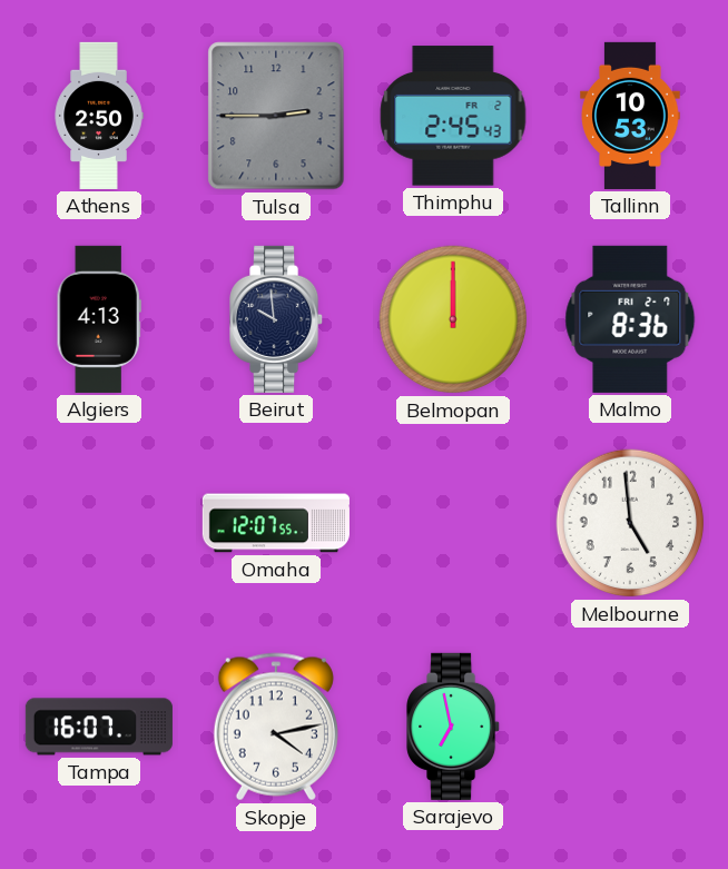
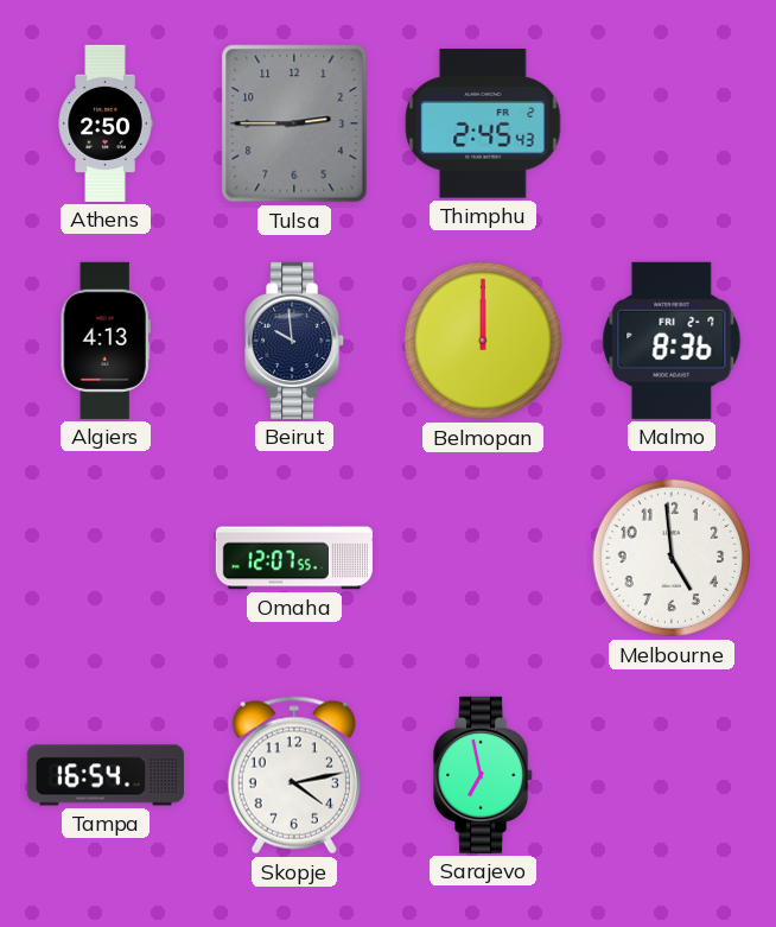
Tallinn: 10:53 -> none
Tampa: 16:07 -> 16:54
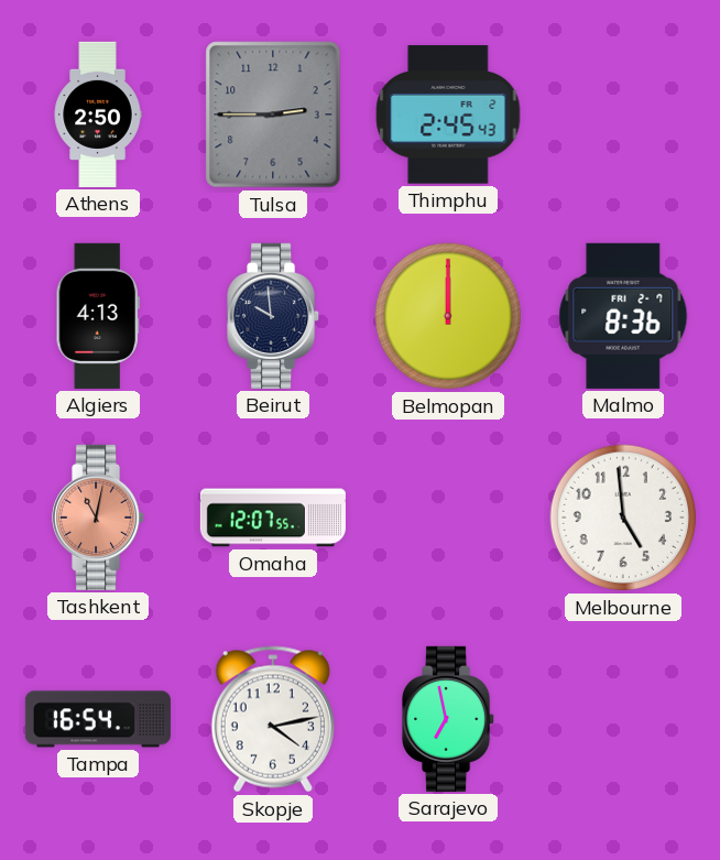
Tashkent: none -> 11:02
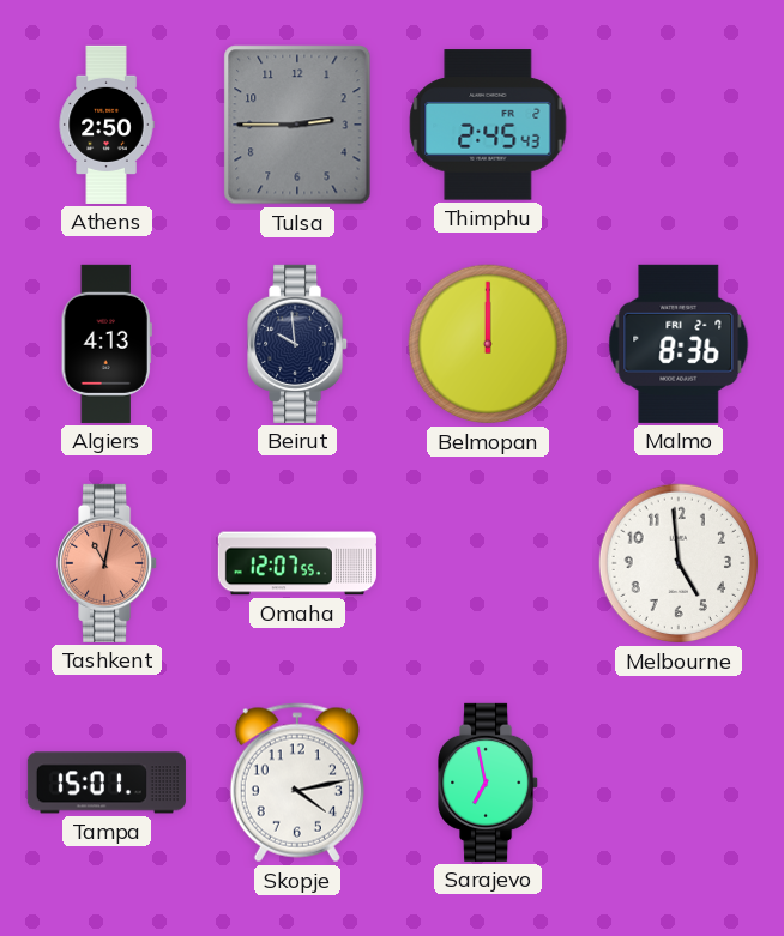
Tampa: 16:54 -> 15:01
